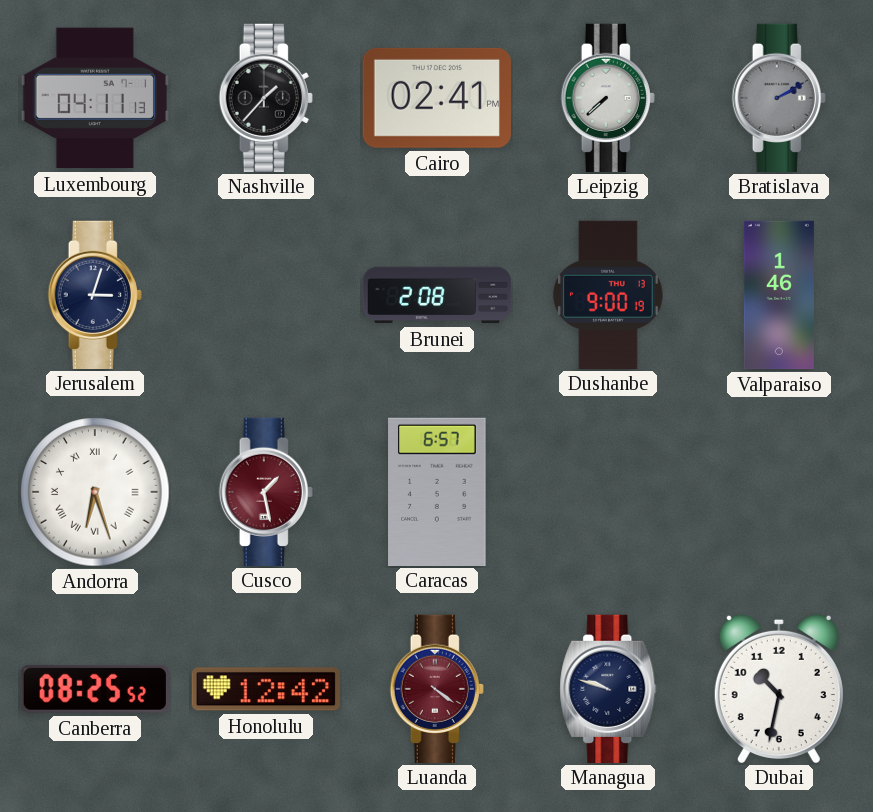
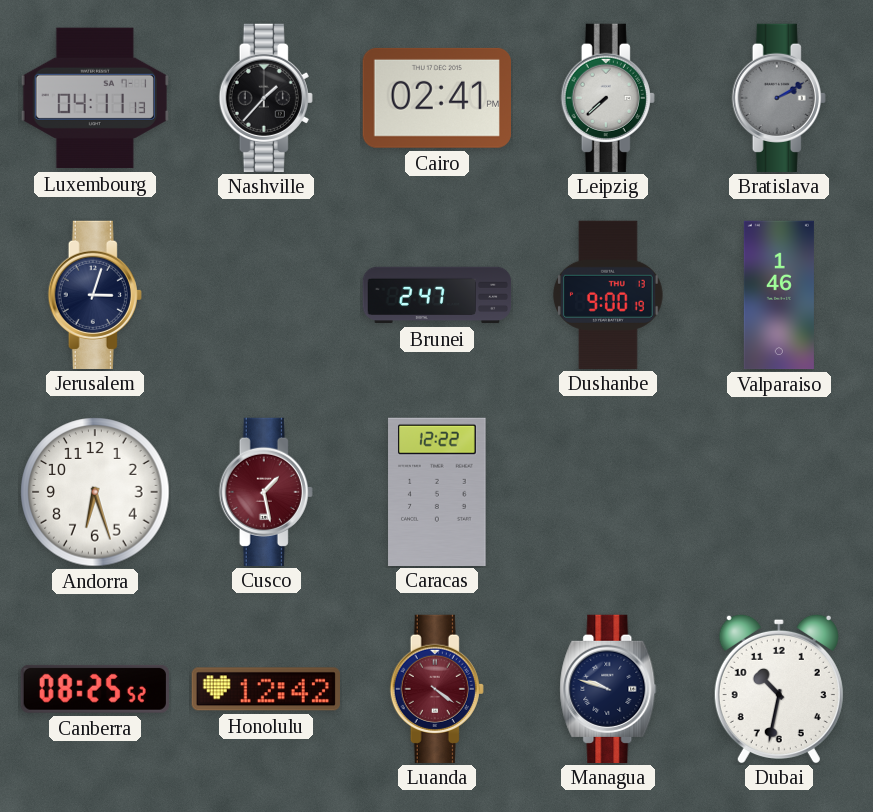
Brunei: 2:08 -> 2:47
Andorra numerals: Roman -> Arabic
Caracas: 6:57 -> 12:22
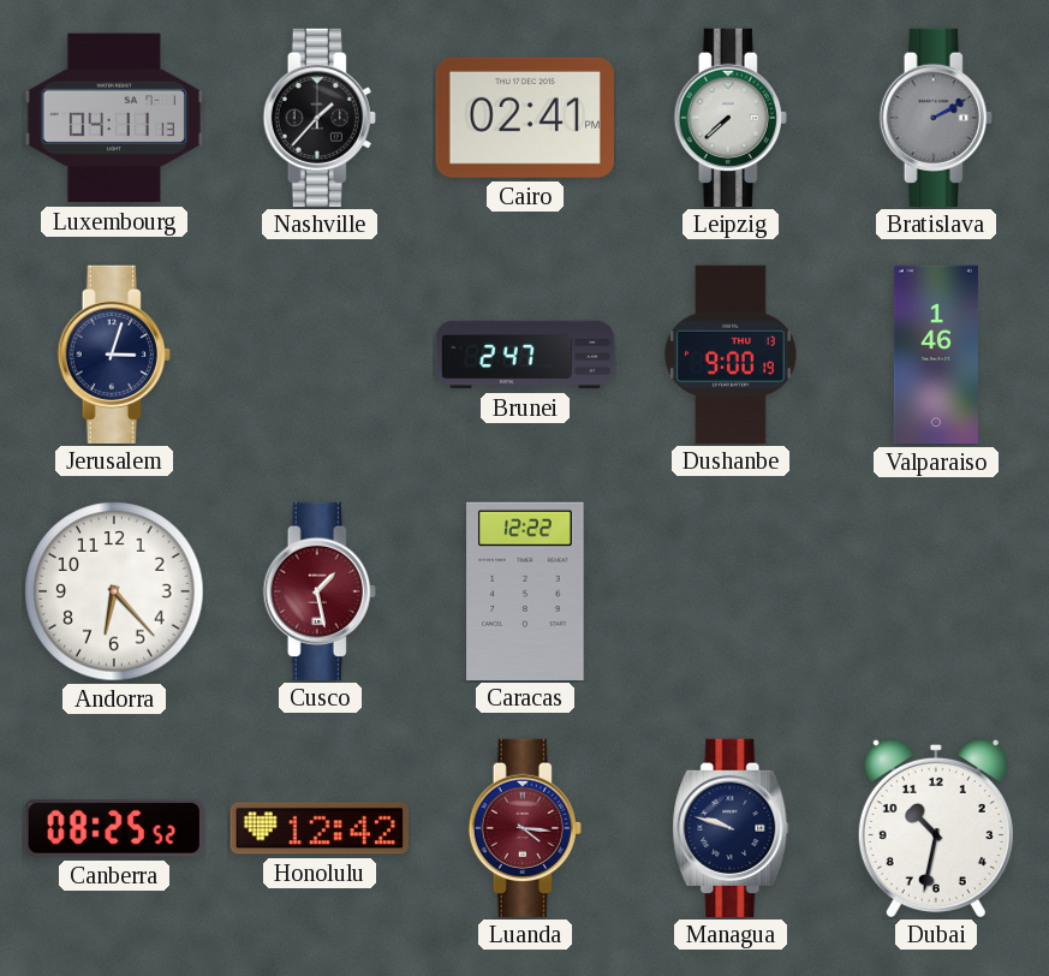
Andorra: 6:27 -> 6:23
Luanda: 4:21 -> 4:16
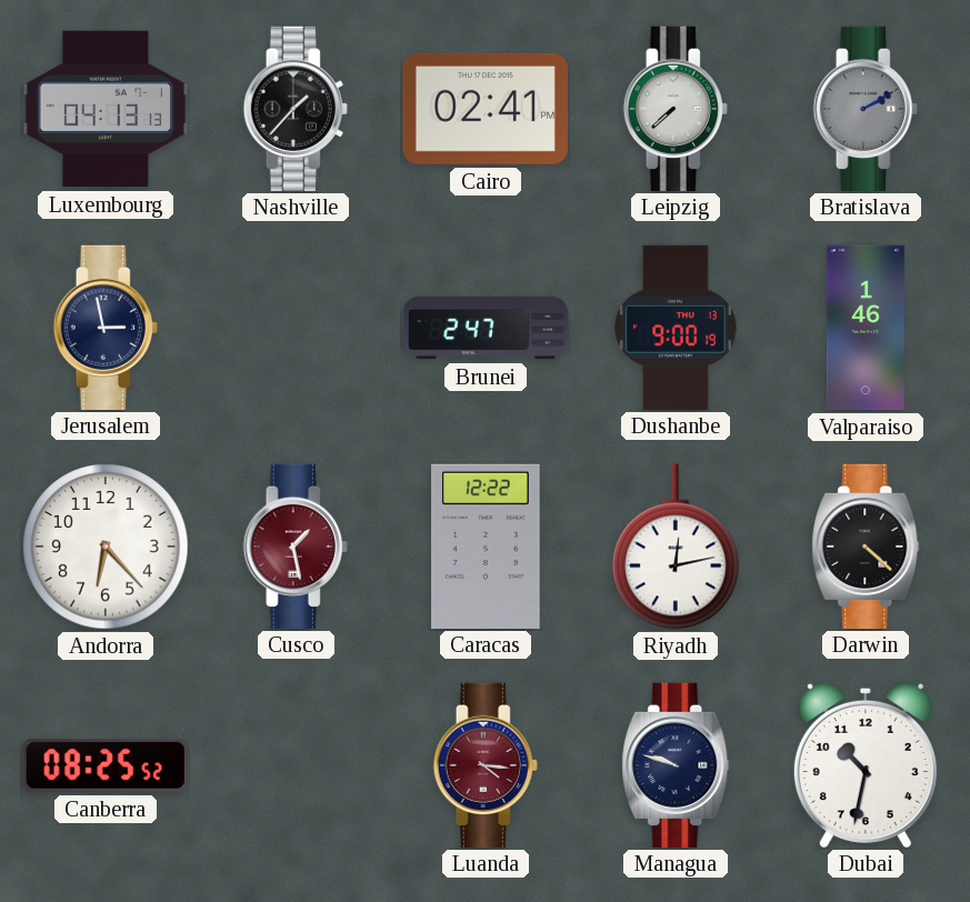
Luxembourg: 04:11 -> 04:13
Jerusalem: 3:03 -> 2:58
Riyadh: none -> 12:13
Darwin: none -> 4:22
Honolulu: 12:42 -> none
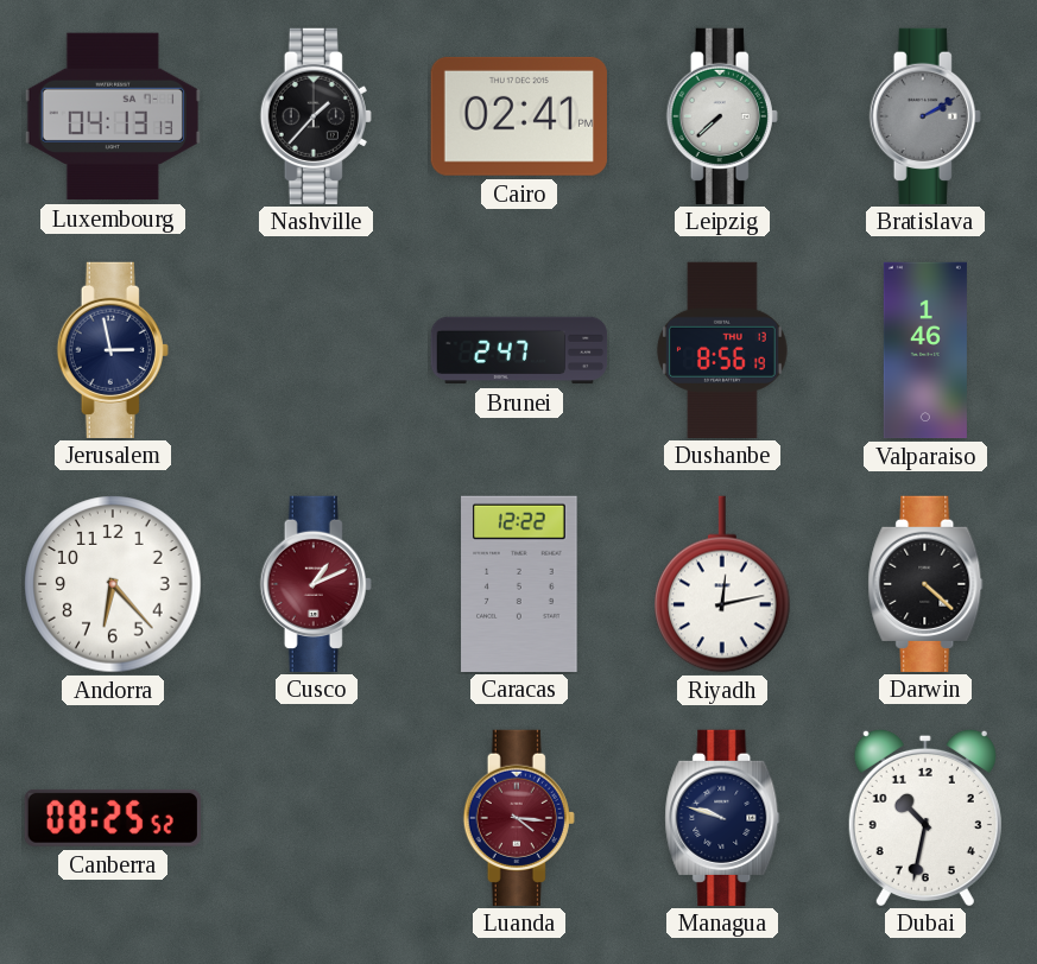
Dushanbe: 9:00 -> 8:56
Cusco: 1:28 -> 1:11
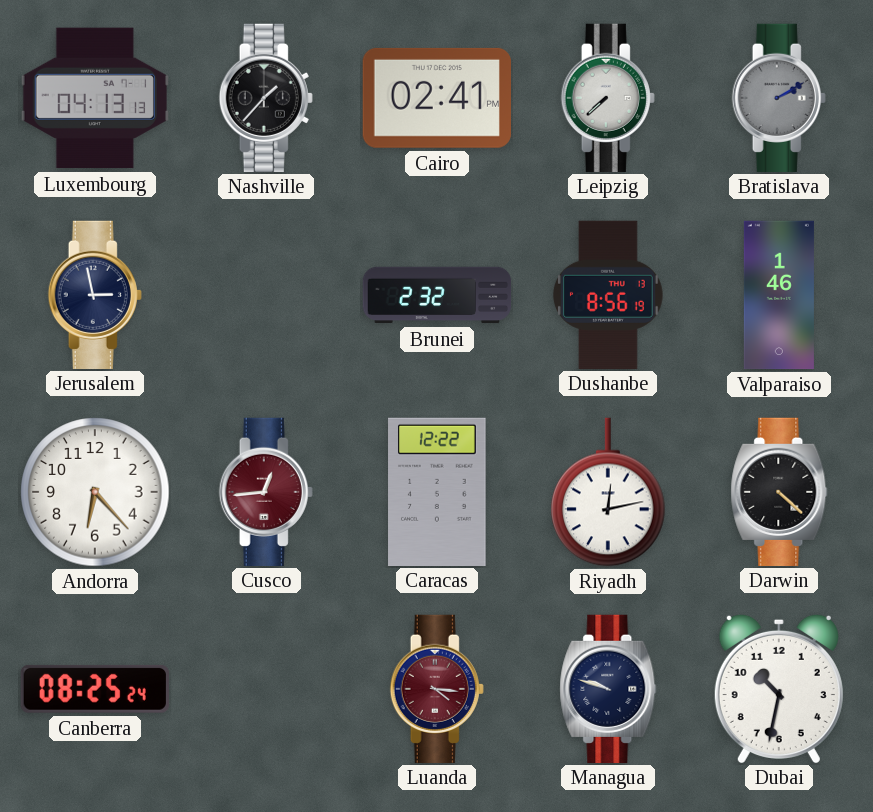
Brunei: 2:47 -> 2:32
Cusco: 1:11 -> 12:44
Canberra: 08:25:52 -> 08:25:24
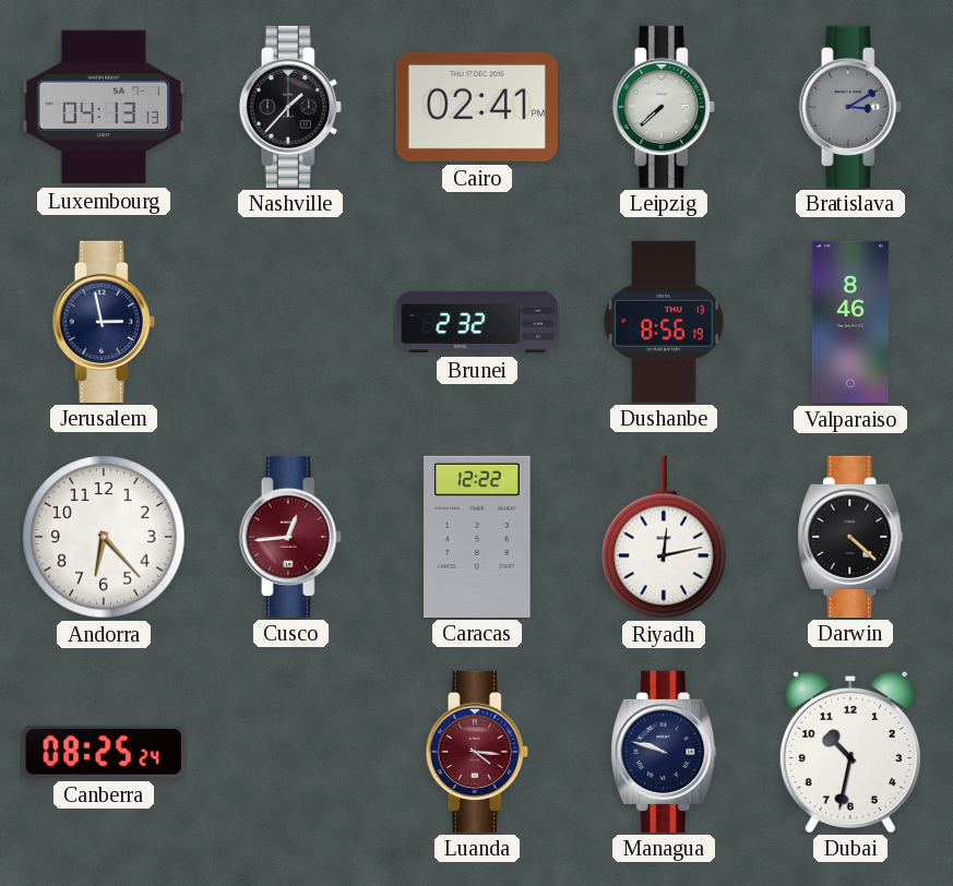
Bratislava: 2:10 -> 3:10
Valparaiso: 1:46 -> 8:46
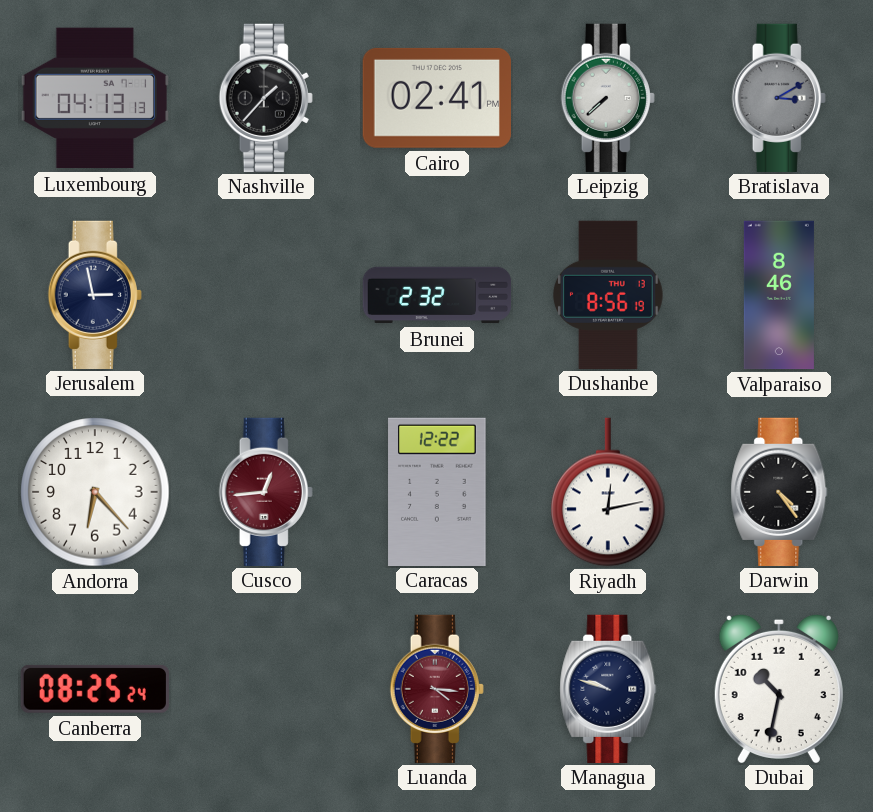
Darwin: 4:22 -> 4:24
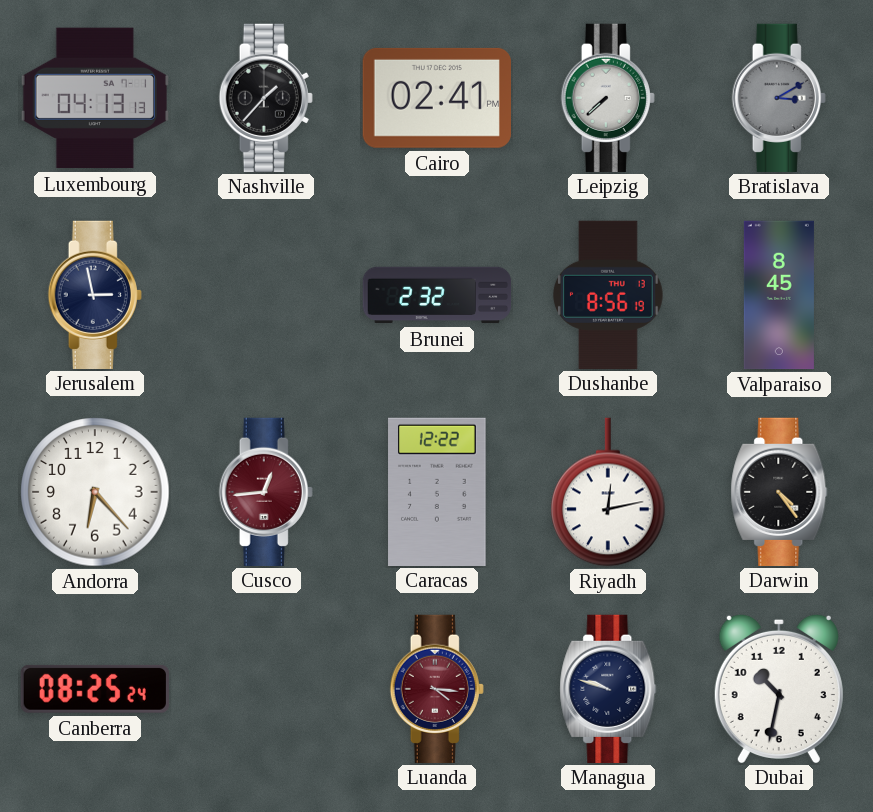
Valparaiso: 8:46 -> 8:45
